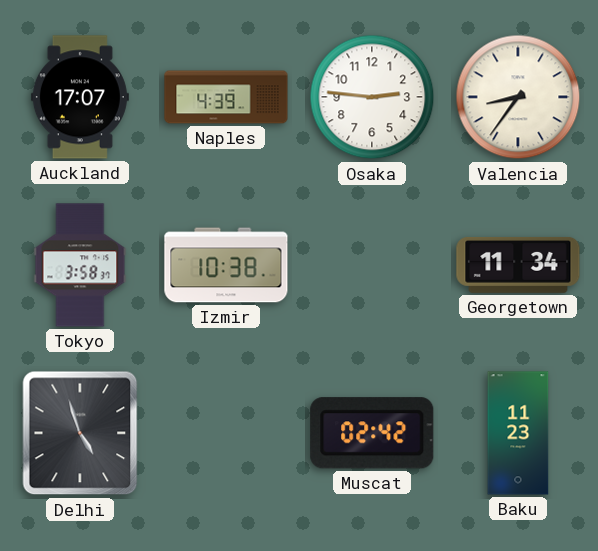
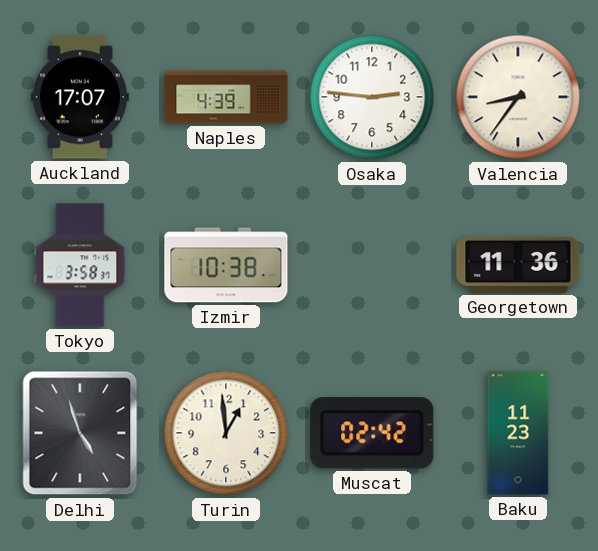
Georgetown: 11:34 -> 11:36
Turin: none -> 12:59
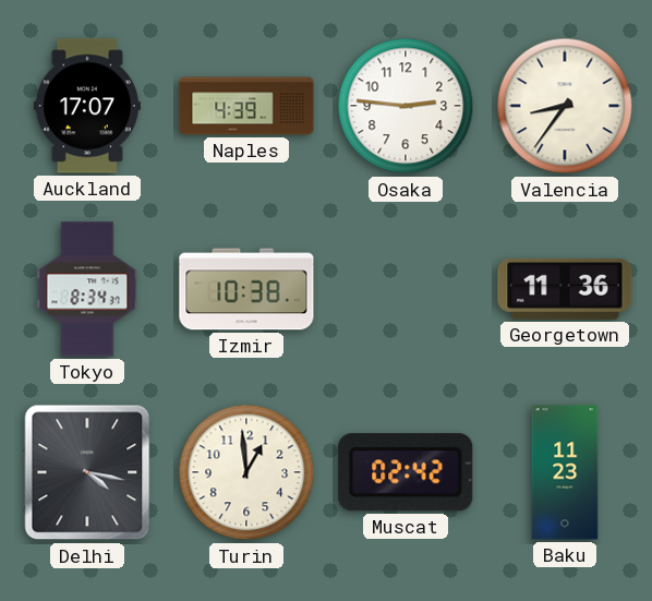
Tokyo: 3:58 -> 8:34
Delhi: 4:57 -> 4:17
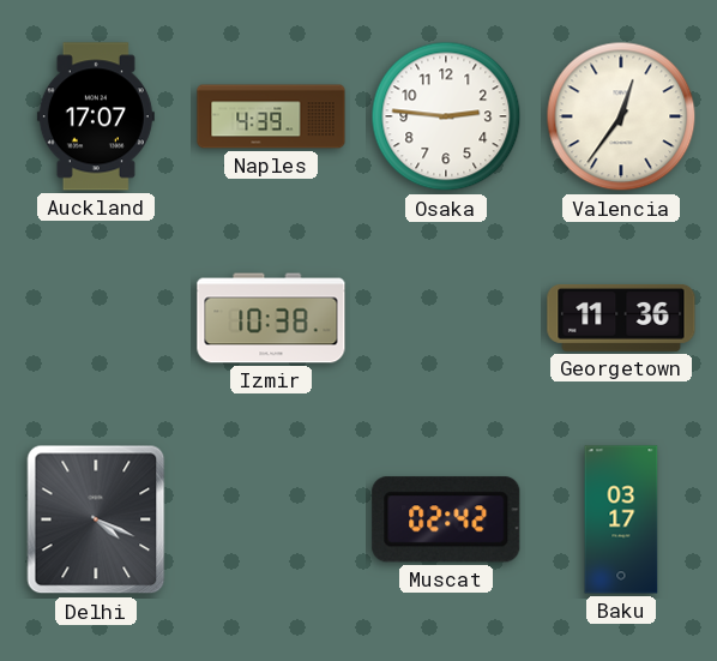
Valencia: 8:36 -> 12:36
Tokyo: 8:34 -> none
Delhi: 4:17 -> 4:19
Turin: 12:59 -> none
Baku: 11:23 -> 03:17
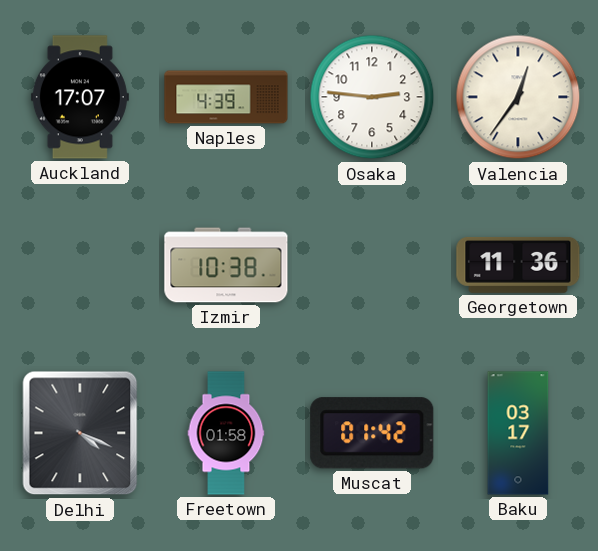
Freetown: none -> 01:58
Muscat: 02:42 -> 01:42
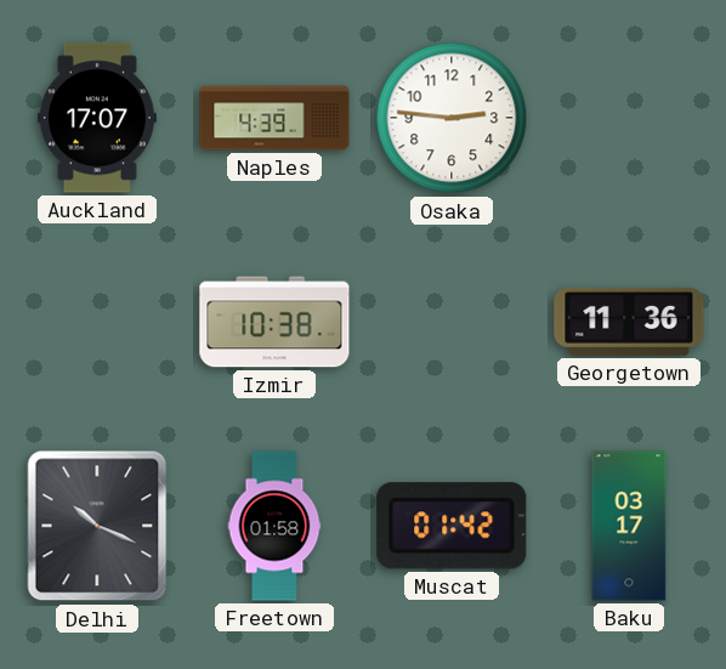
Valencia: 12:36 -> none
Delhi: 4:19 -> 10:19
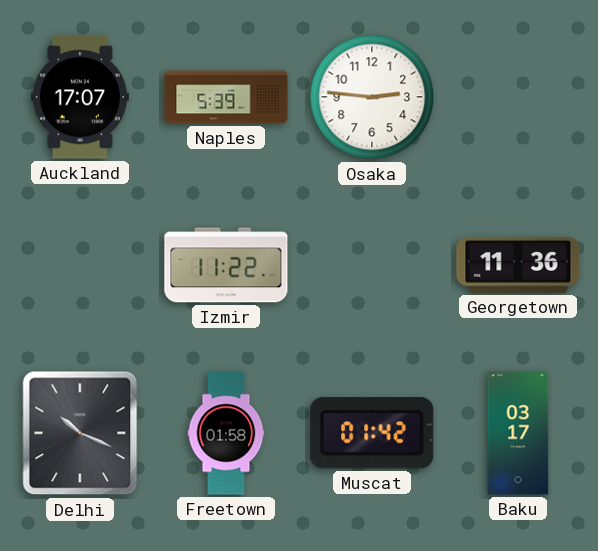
Naples: 4:39 -> 5:39
Izmir: 10:38 -> 11:22
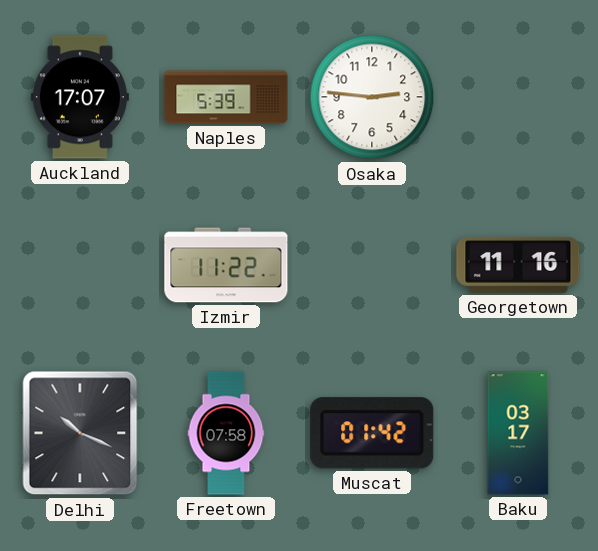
Georgetown: 11:36 -> 11:16
Freetown: 01:58 -> 07:58
